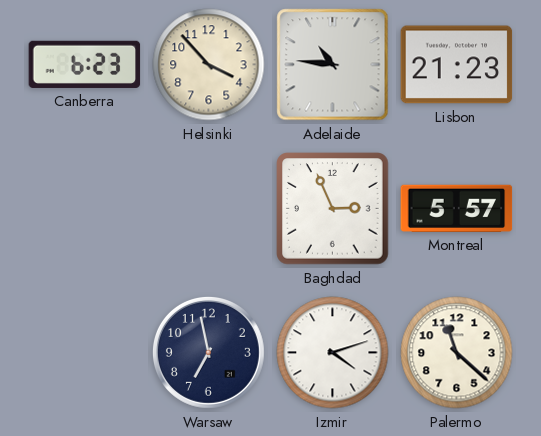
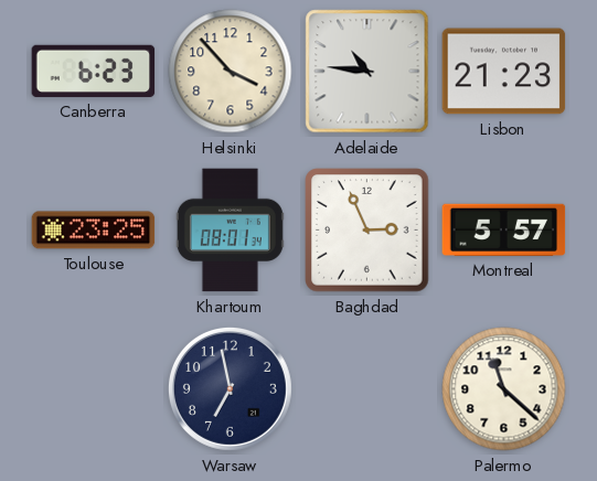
Toulouse: none -> 23:25
Khartoum: none -> 08:01
Izmir: 4:12 -> none
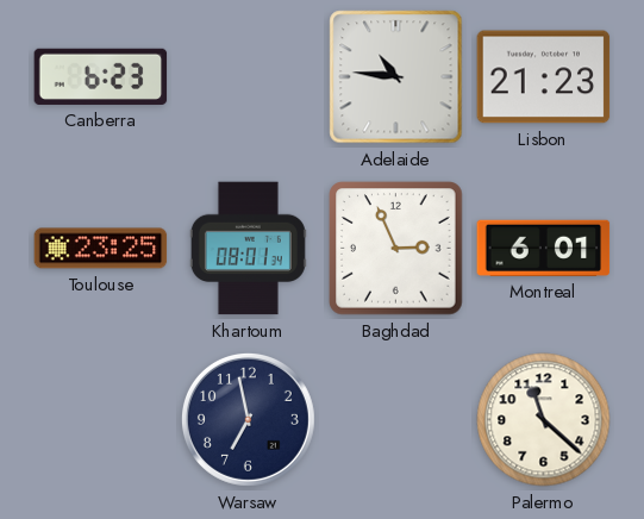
Helsinki: 3:53 -> none
Montreal: 5:57 -> 6:01
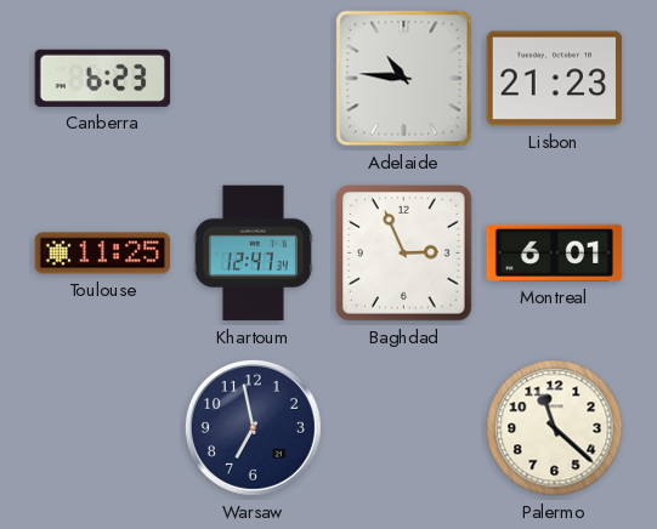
Toulouse: 23:25 -> 11:25
Khartoum: 08:01 -> 12:47
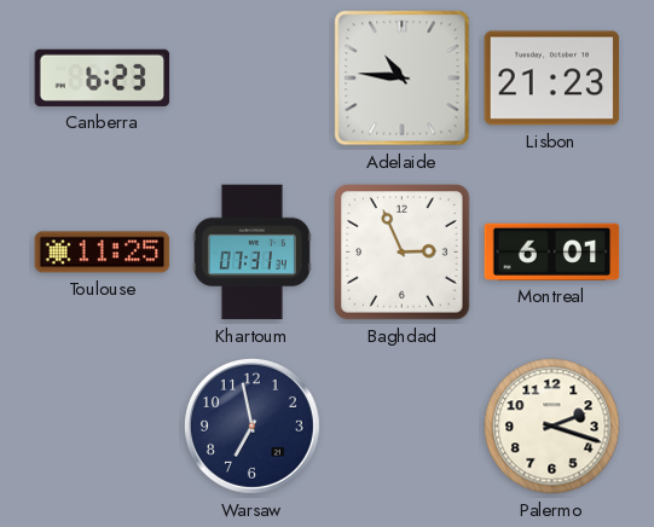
Khartoum: 12:47 -> 07:31
Palermo: 11:22 -> 2:18
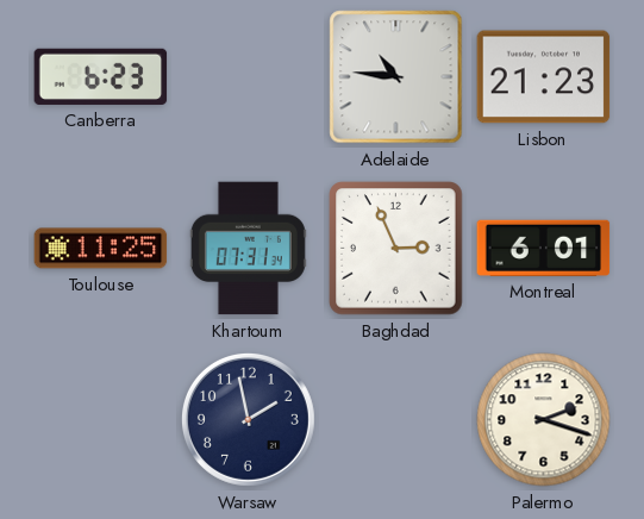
Warsaw: 6:58 -> 1:58
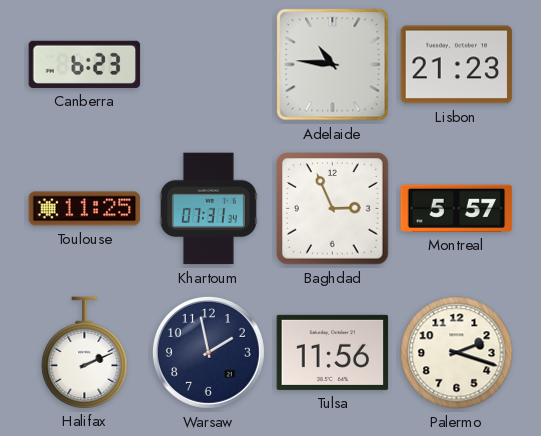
Montreal: 6:01 -> 5:57
Halifax: none -> 2:11
Tulsa: none -> 11:56
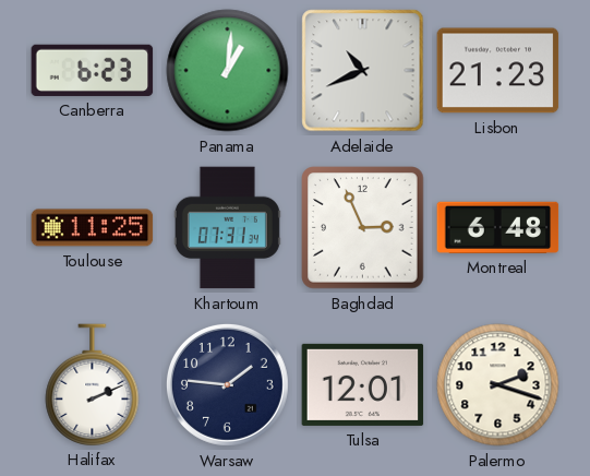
Panama: none -> 1:01
Adelaide: 10:46 -> 10:41
Montreal: 5:57 -> 6:48
Warsaw: 1:58 -> 1:46
Tulsa: 11:56 -> 12:01
